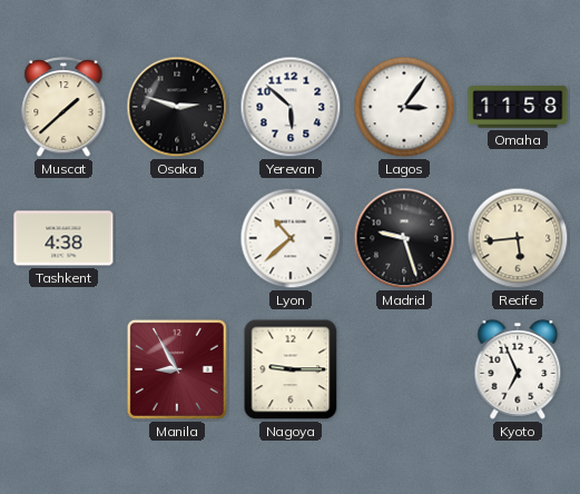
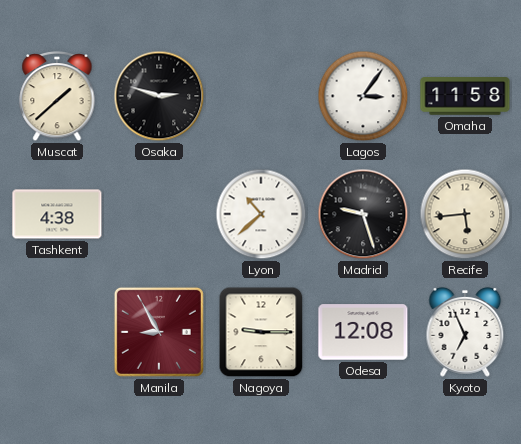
Yerevan: 5:52 -> none
Odesa: none -> 12:08
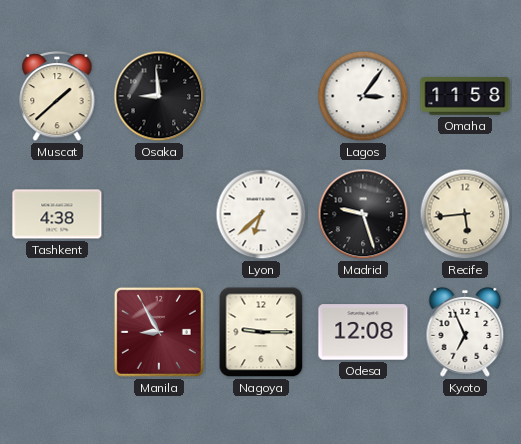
Osaka: 2:48 -> 8:59
Lyon: 10:38 -> 6:38
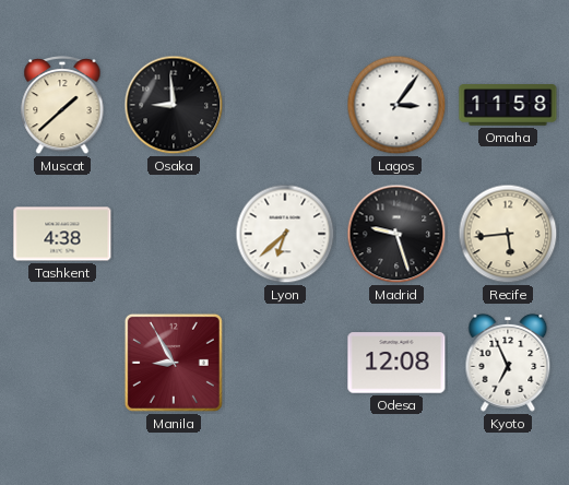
Nagoya: 9:15 -> none
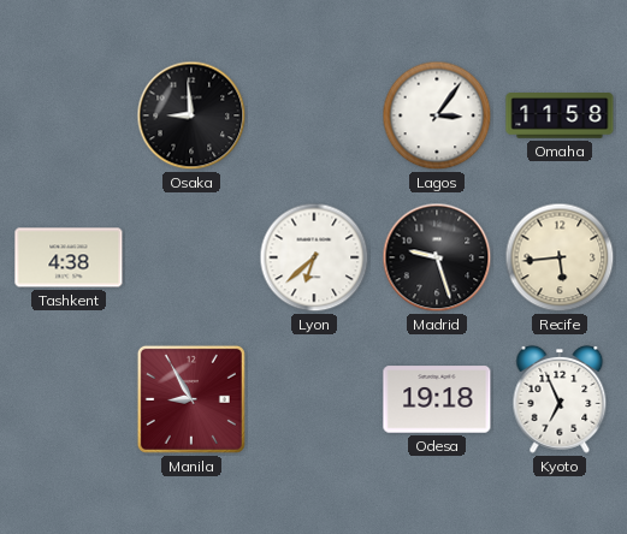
Muscat: 1:38 -> none
Odesa: 12:08 -> 19:18
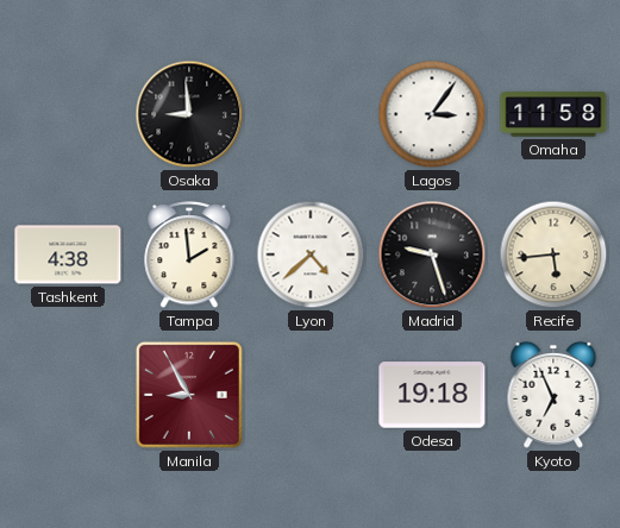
Tampa: none -> 1:59
Lyon: 6:38 -> 4:38
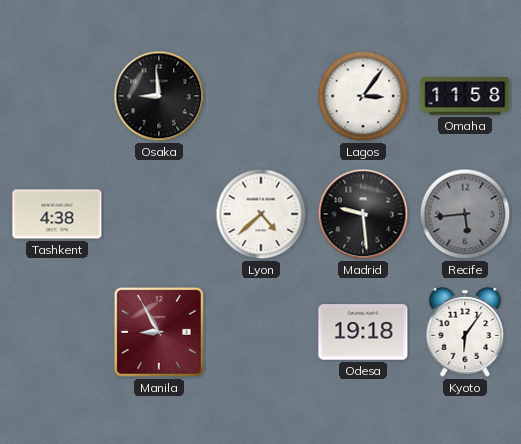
Tampa: 1:59 -> none
Madrid: 9:27 -> 9:29
Recife dial: cream -> grey
Kyoto: 6:56 -> 6:06
